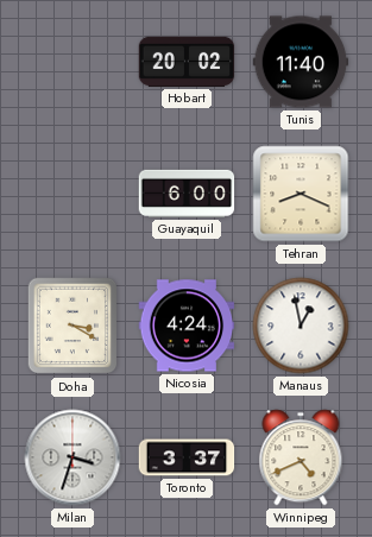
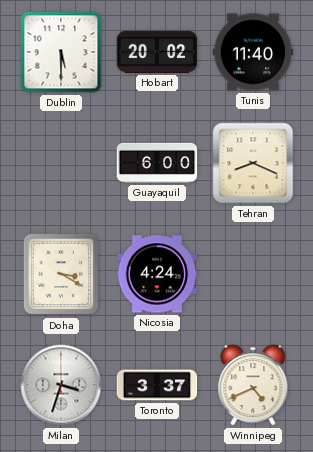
Dublin: none -> 5:30
Manaus: 12:58 -> none
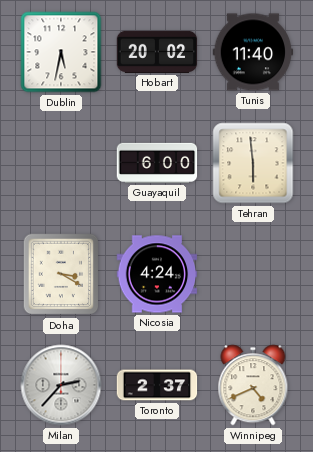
Dublin: 5:30 -> 5:32
Tehran: 8:19 -> 5:59
Milan: 3:33 -> 2:37
Toronto: 3:37 -> 2:37
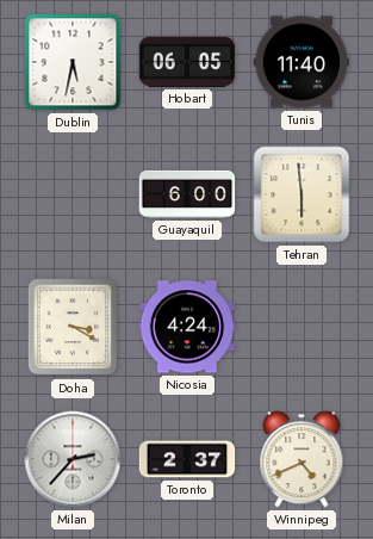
Hobart: 20:02 -> 06:05
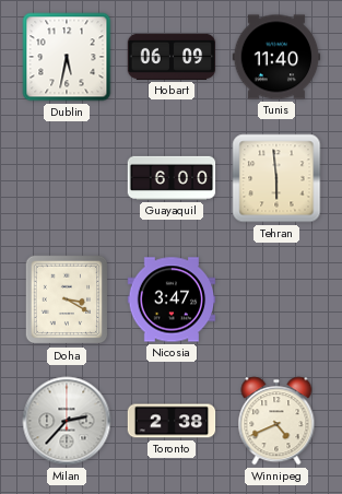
Hobart: 06:05 -> 06:09
Nicosia: 4:24 -> 3:47
Toronto: 2:37 -> 2:38
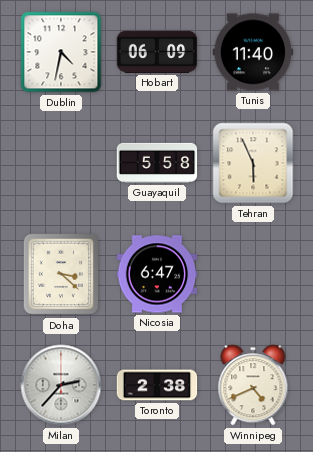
Dublin: 5:32 -> 4:32
Guayaquil: 6:00 -> 5:58
Tehran: 5:59 -> 5:56
Doha: 3:20 -> 3:22
Nicosia: 3:47 -> 6:47
